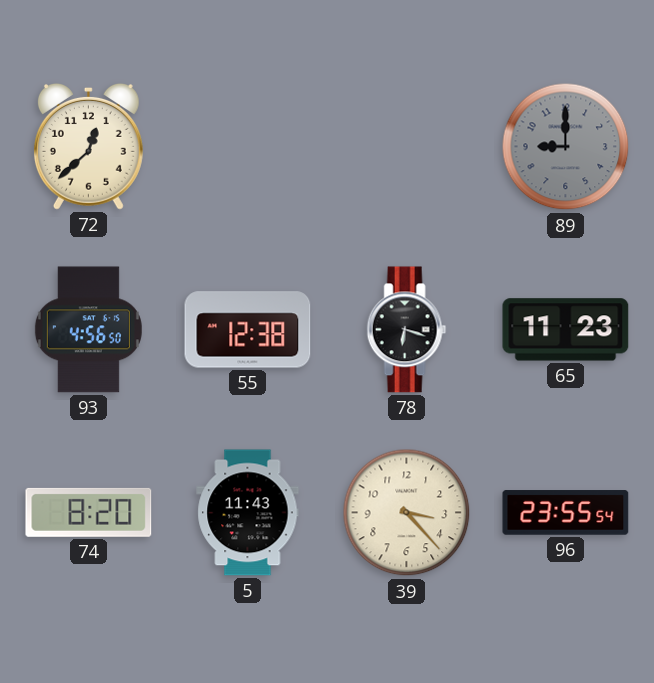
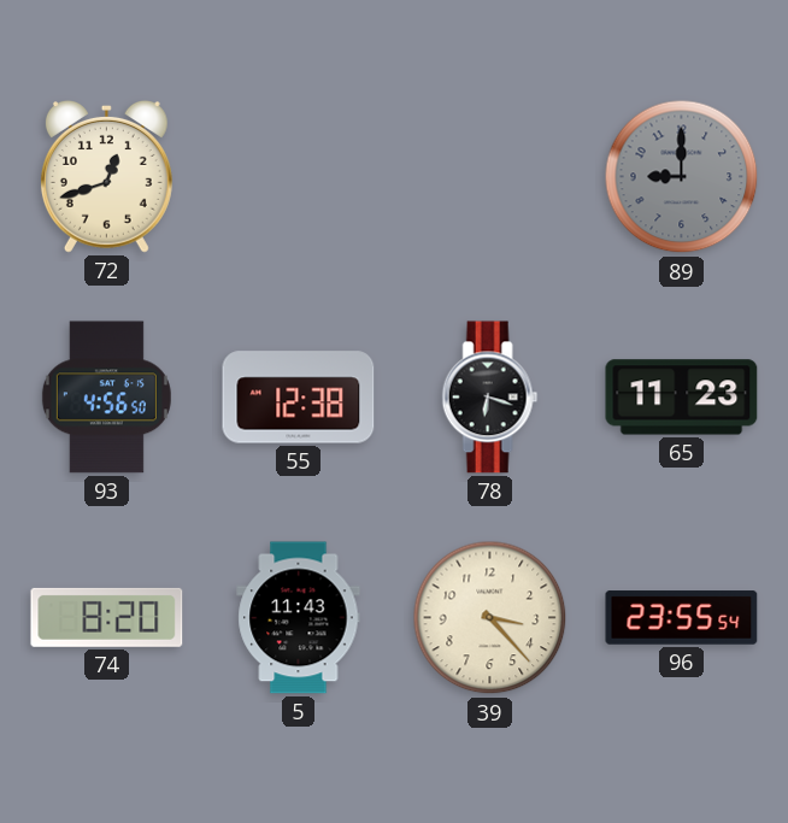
72: 12:38 -> 12:42
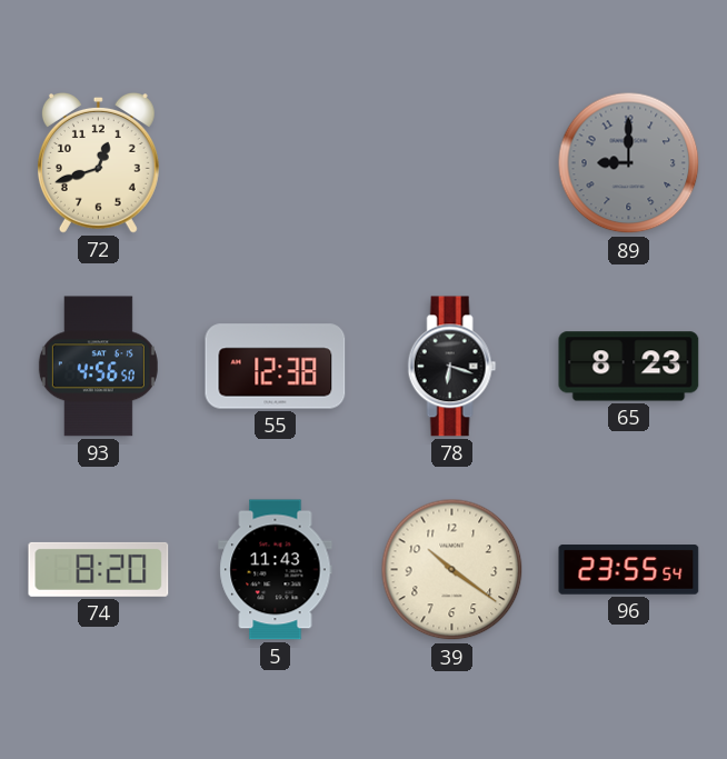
65: 11:23 -> 8:23
39: 3:23 -> 10:21
